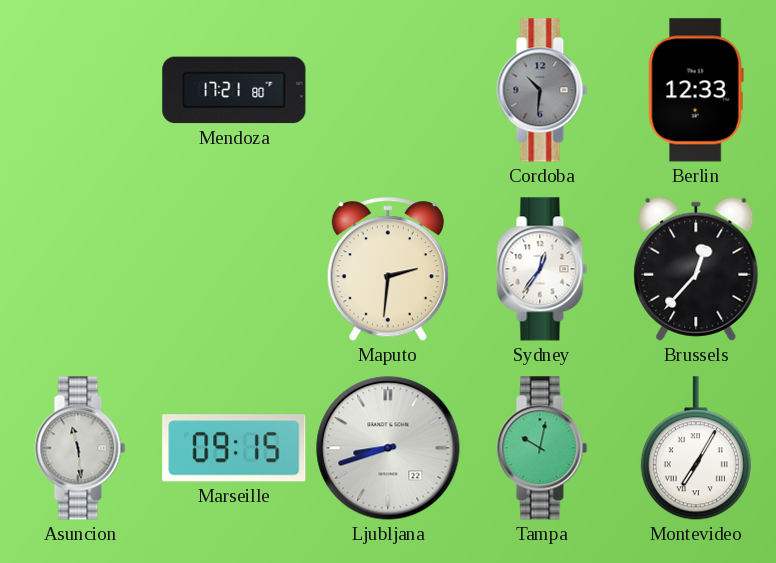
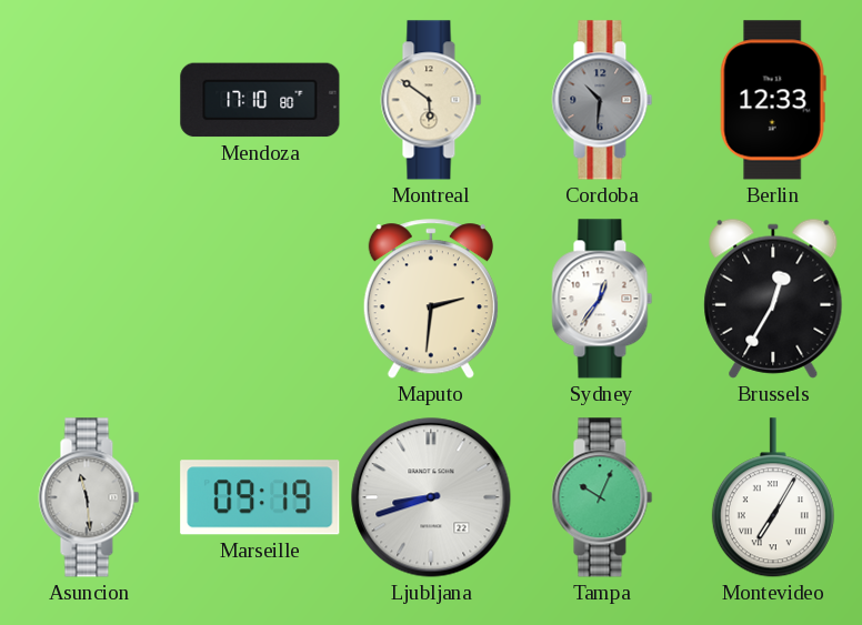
Mendoza: 17:21 -> 17:10
Montreal: none -> 5:51
Brussels: 12:37 -> 12:35
Marseille: 09:15 -> 09:19
Tampa: 10:02 -> 10:04
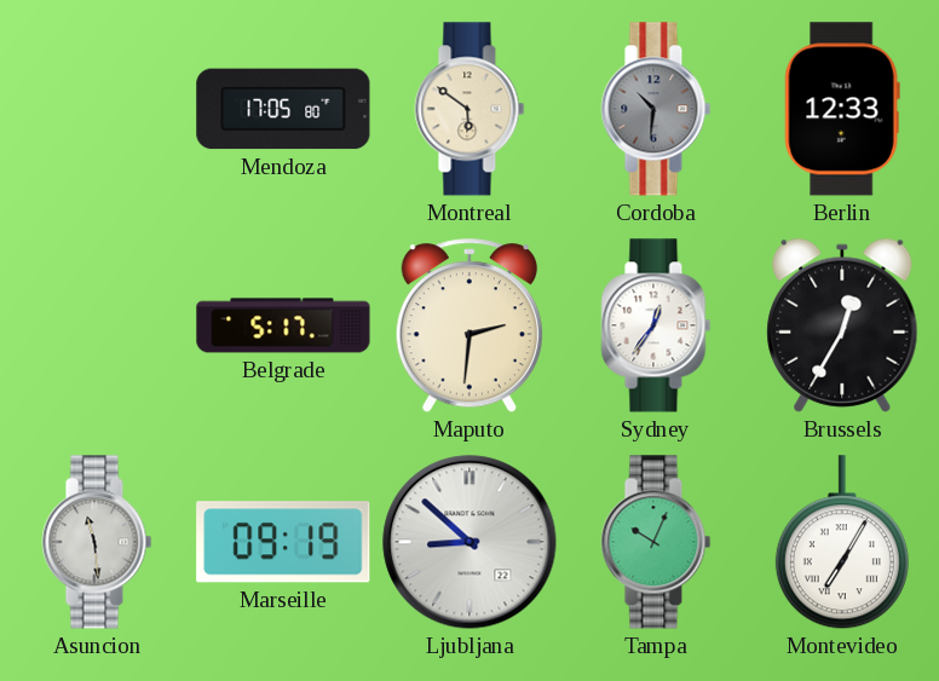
Mendoza: 17:10 -> 17:05
Belgrade: none -> 5:17
Ljubljana: 8:42 -> 8:52
